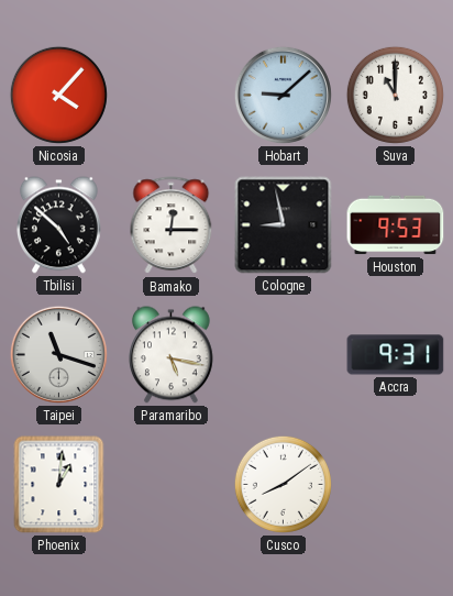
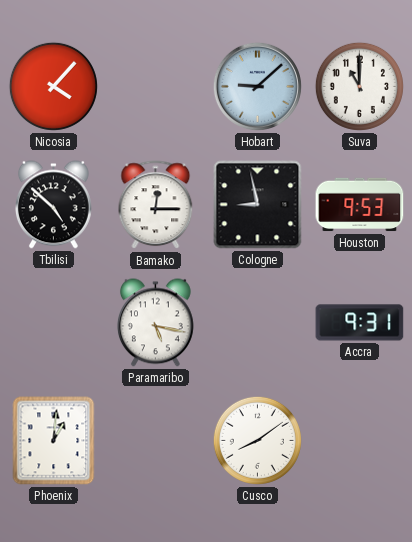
Taipei: 11:18 -> none
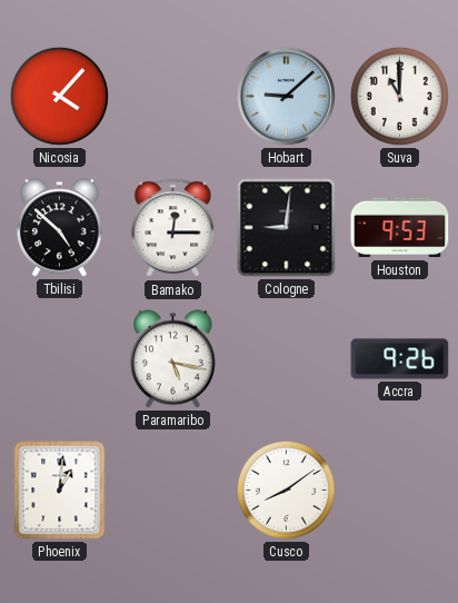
Cologne: 8:58 -> 9:01
Accra: 9:31 -> 9:26
